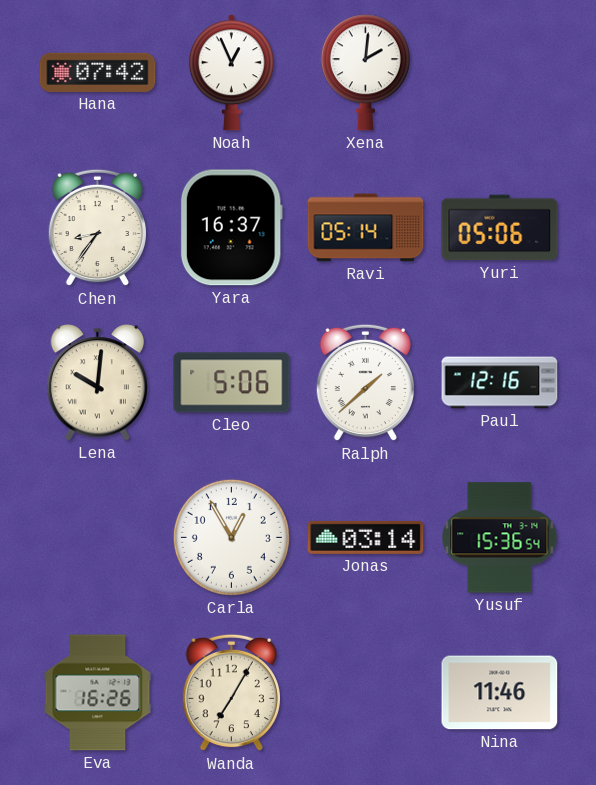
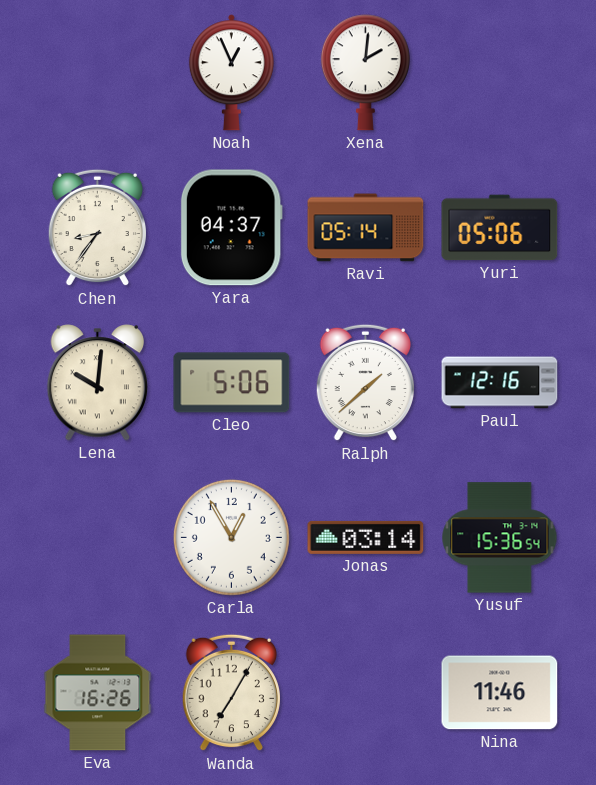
Hana: 07:42 -> none
Yara: 16:37 -> 04:37
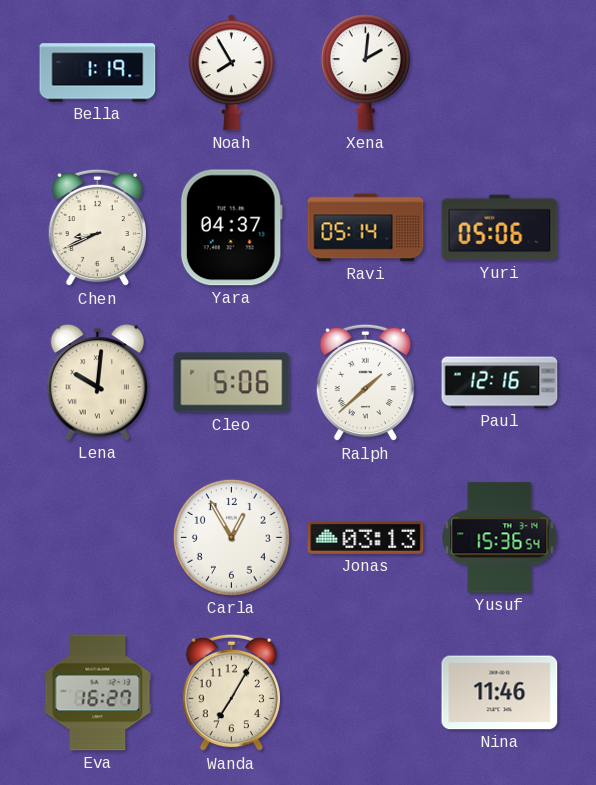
Bella: none -> 1:19
Noah: 12:56 -> 7:55
Chen: 8:36 -> 8:41
Jonas: 03:14 -> 03:13
Eva: 16:26 -> 16:27
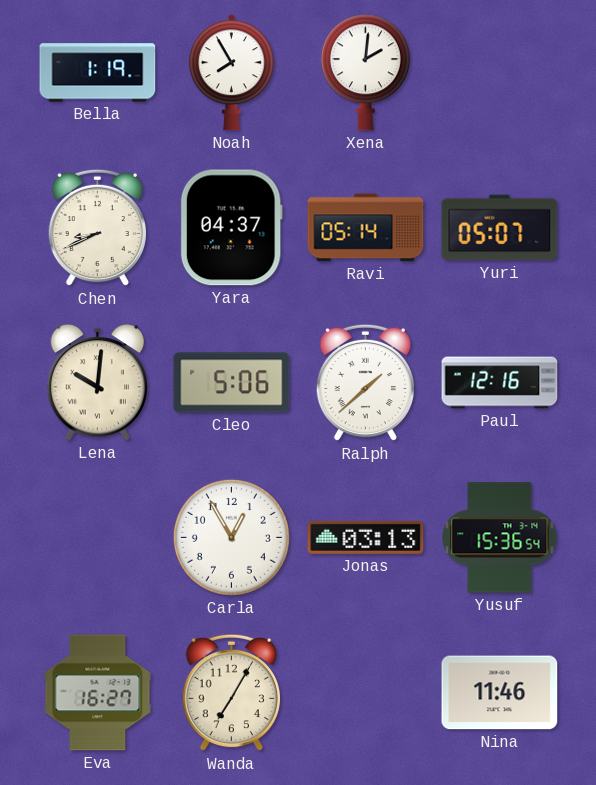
Yuri: 05:06 -> 05:07
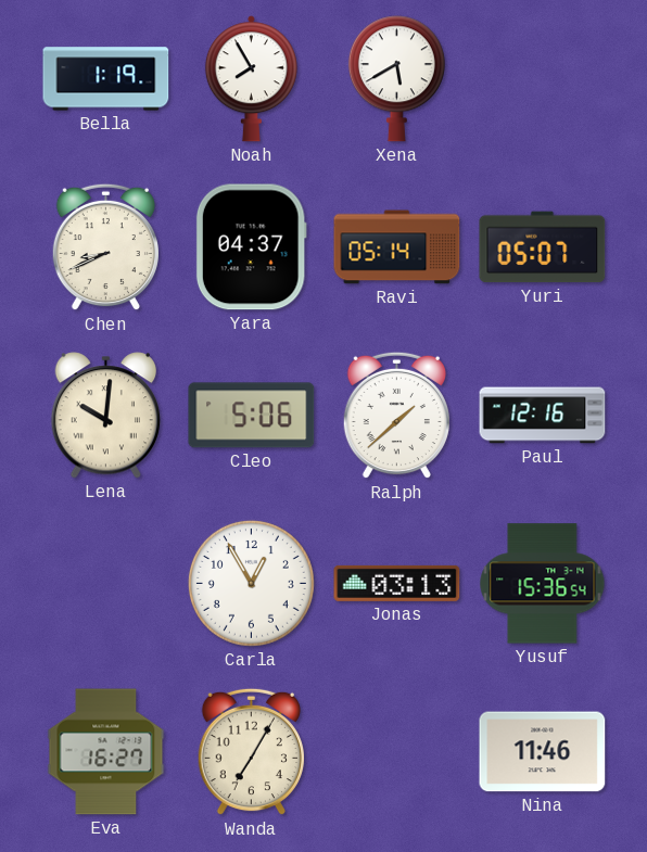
Xena: 2:01 -> 5:40
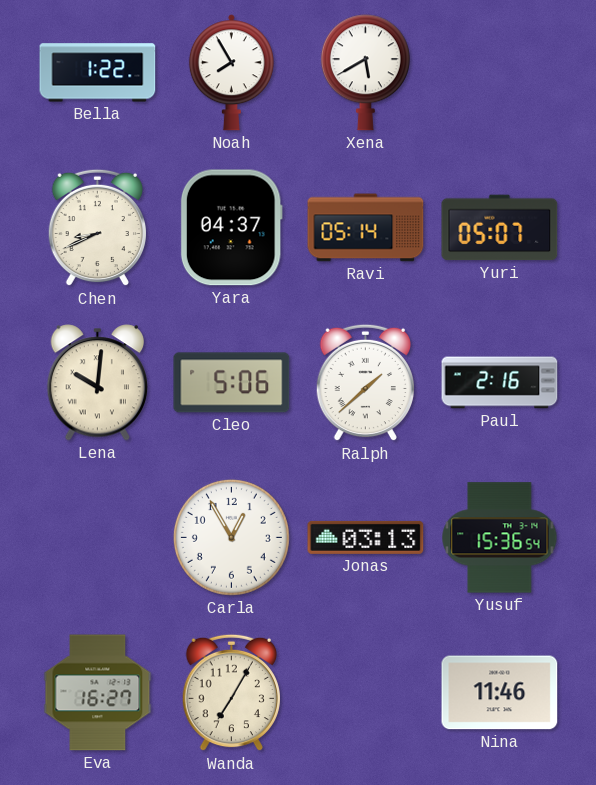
Bella: 1:19 -> 1:22
Paul: 12:16 -> 2:16
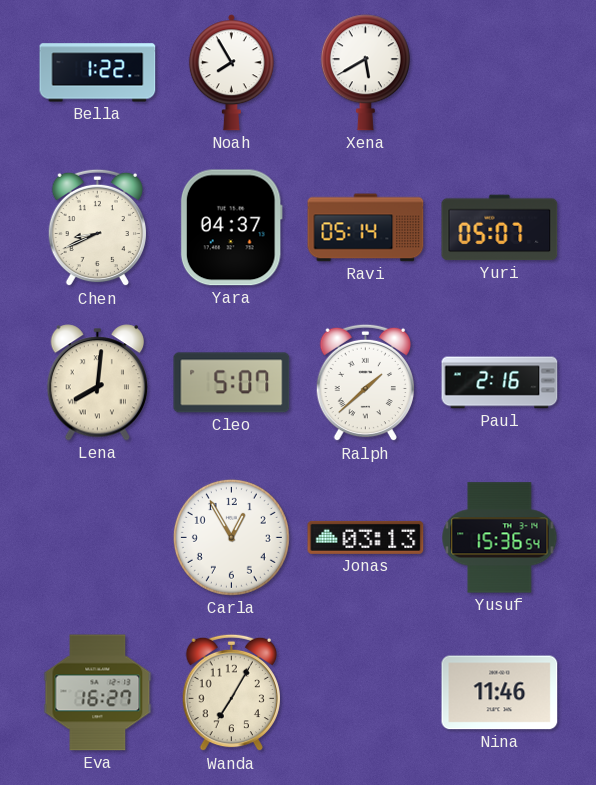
Lena: 10:01 -> 8:01
Cleo: 5:06 -> 5:07
